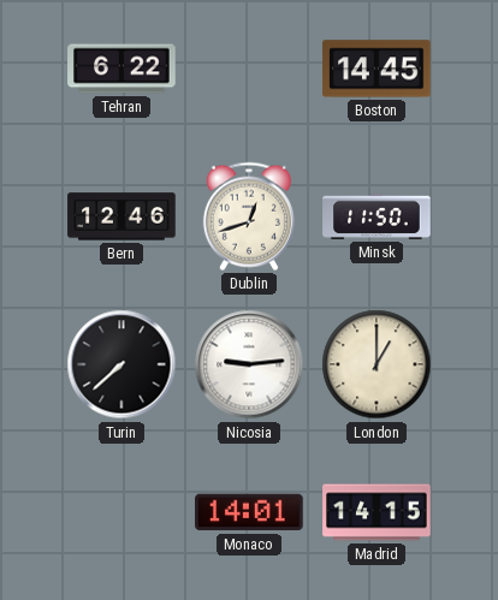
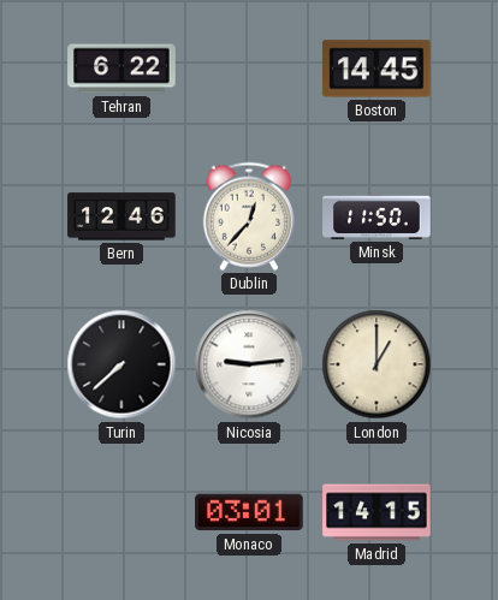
Dublin: 12:42 -> 12:37
Monaco: 14:01 -> 03:01
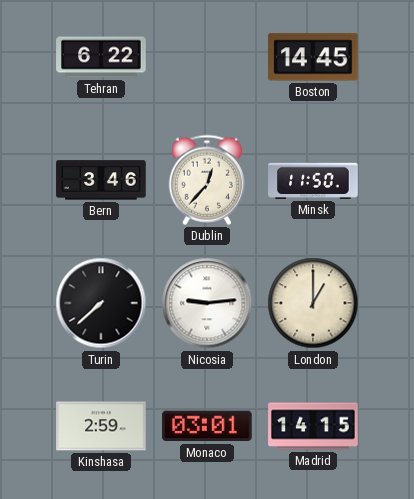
Bern: 12:46 -> 3:46
Kinshasa: none -> 2:59
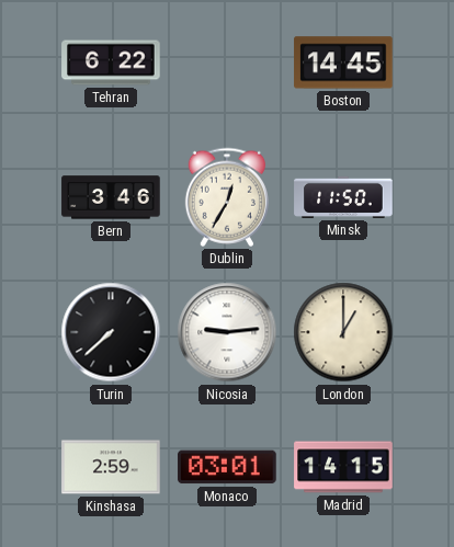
Dublin: 12:37 -> 12:35
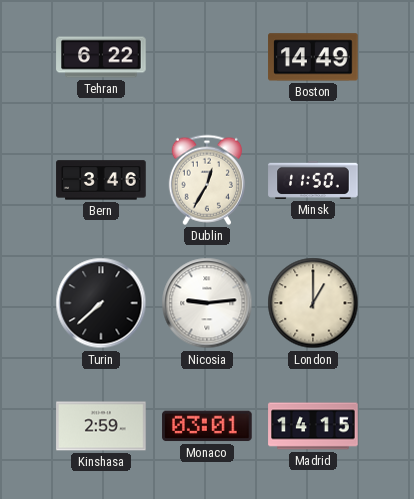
Boston: 14:45 -> 14:49
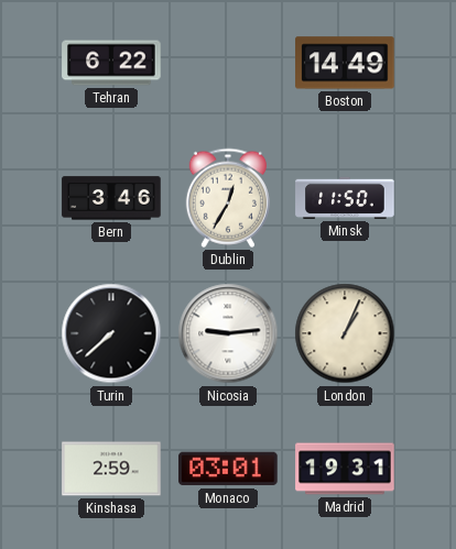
London: 1:00 -> 1:04
Madrid: 14:15 -> 19:31
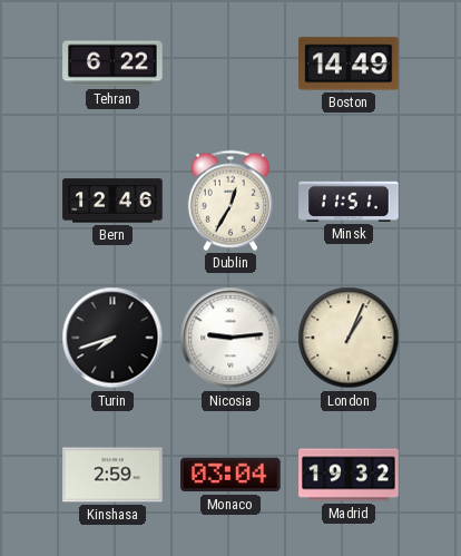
Bern: 3:46 -> 12:46
Minsk: 11:50 -> 11:51
Turin: 7:38 -> 7:42
Monaco: 03:01 -> 03:04
Madrid: 19:31 -> 19:32
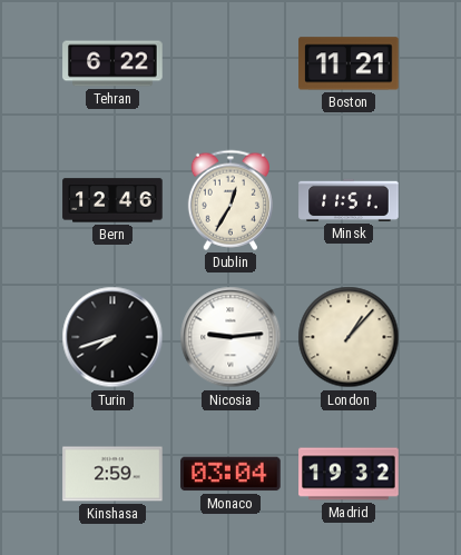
Boston: 14:49 -> 11:21
London: 1:04 -> 1:07
